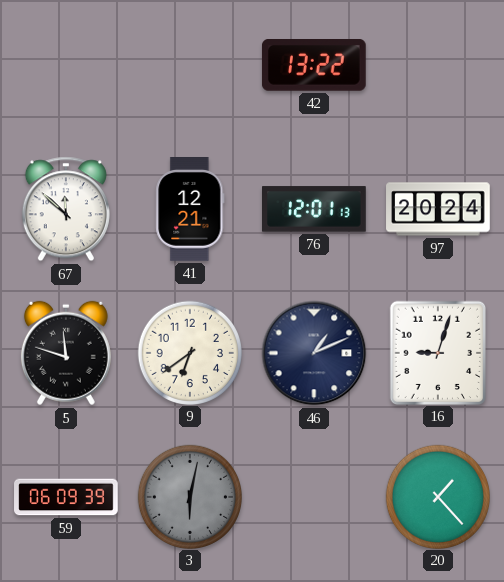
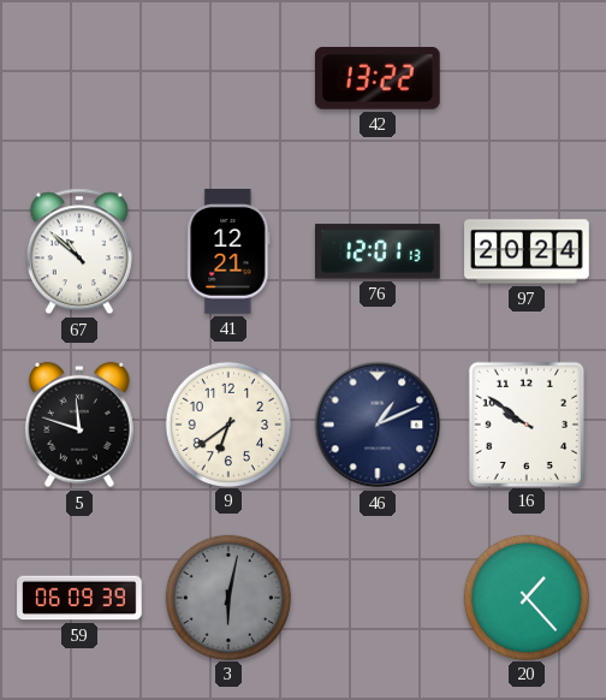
67: 11:52 -> 10:52
16: 9:03 -> 9:51
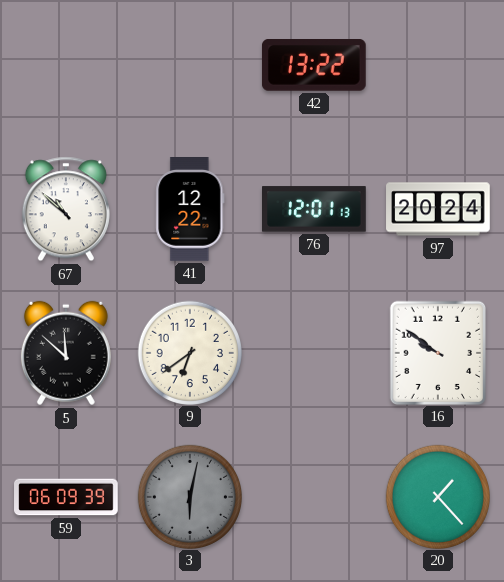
41: 12:21 -> 12:22
5: 11:48 -> 11:52
46: 1:11 -> none
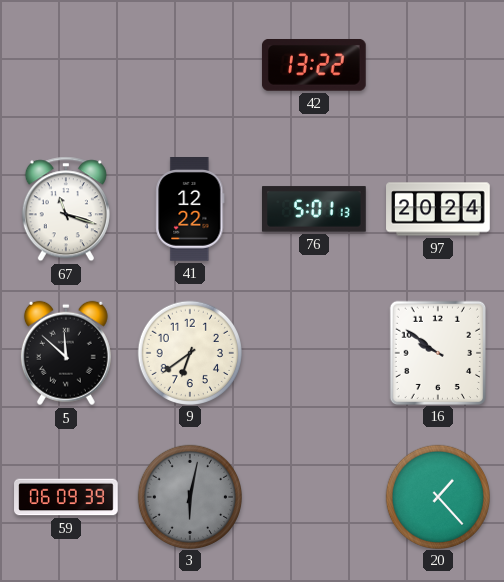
67: 10:52 -> 11:18
76: 12:01 -> 5:01
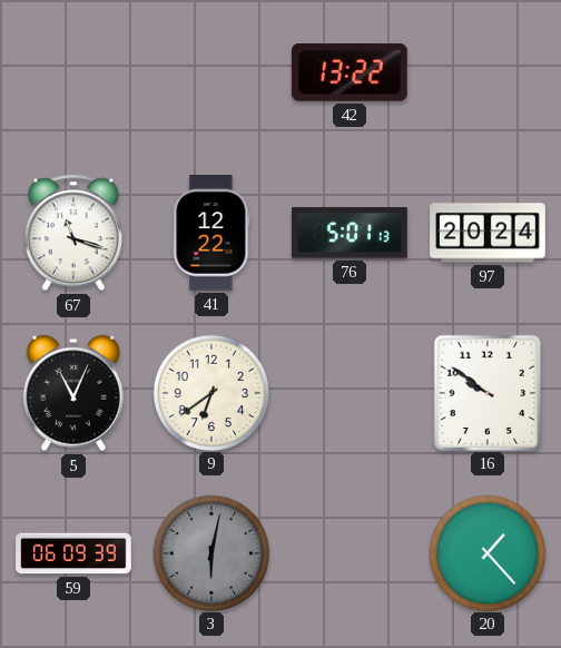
5: 11:52 -> 11:04
